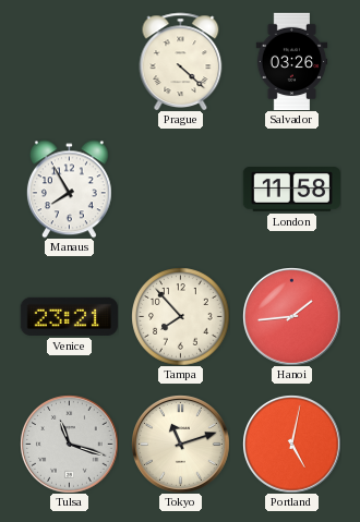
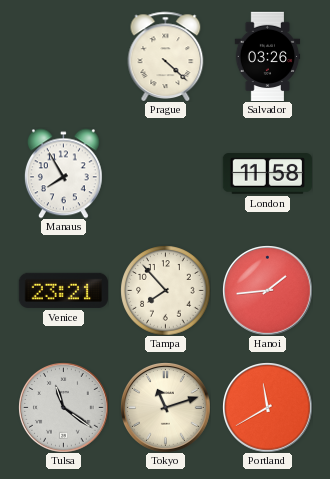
Tulsa: 11:18 -> 11:21
Portland: 5:02 -> 11:40
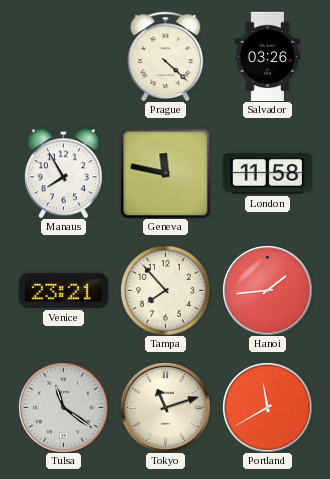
Geneva: none -> 11:47
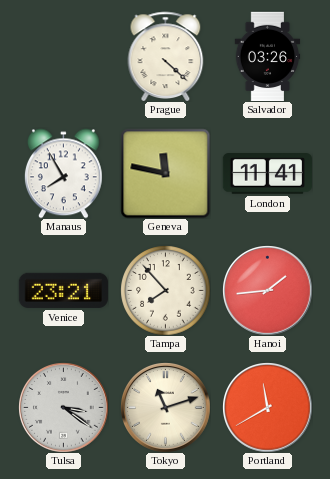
London: 11:58 -> 11:41
Tulsa: 11:21 -> 3:21
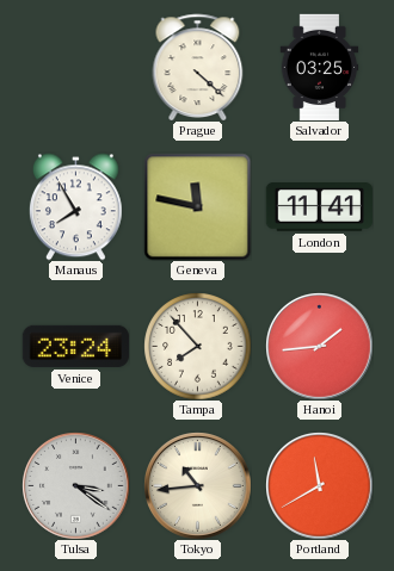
Salvador: 03:26 -> 03:25
Venice: 23:21 -> 23:24
Tokyo: 11:12 -> 10:44
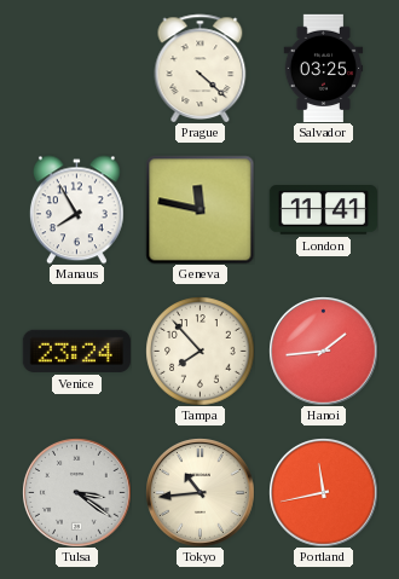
Portland: 11:40 -> 11:43
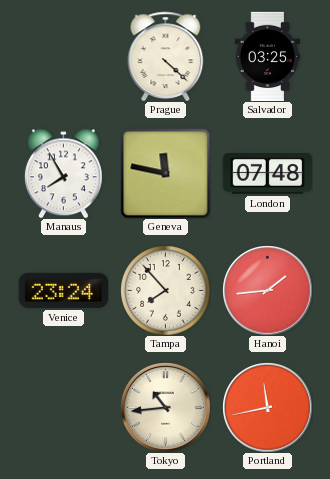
London: 11:41 -> 07:48
Tulsa: 3:21 -> none
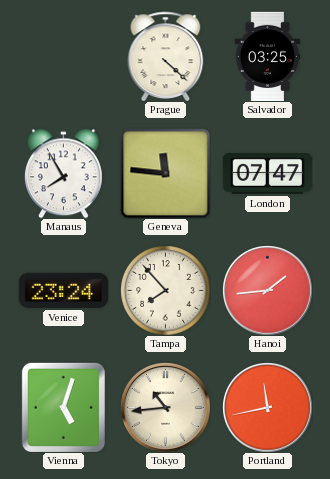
Geneva: 11:47 -> 11:46
London: 07:48 -> 07:47
Vienna: none -> 5:03
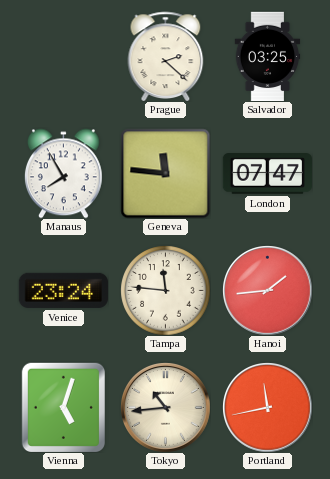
Prague: 4:22 -> 2:22
Tampa: 7:53 -> 11:46
